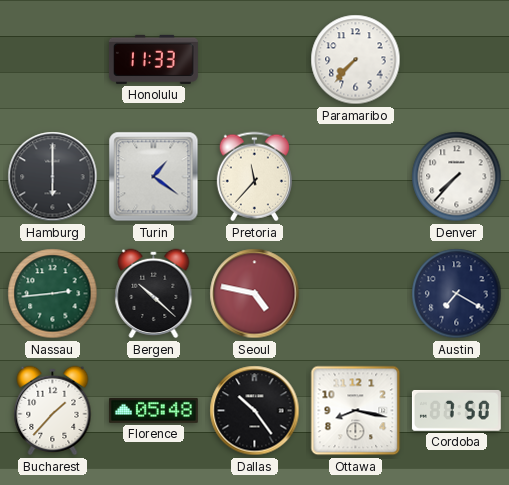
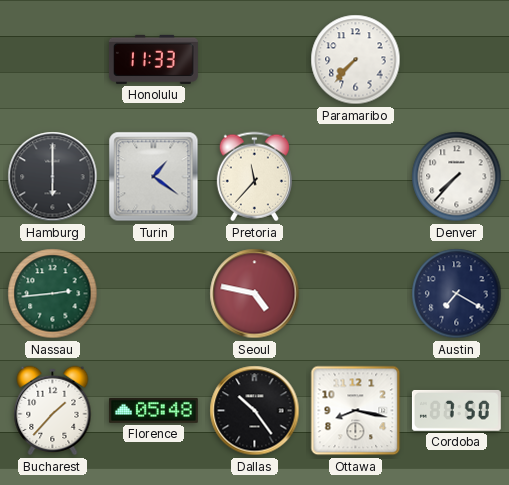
Bergen: 10:22 -> none
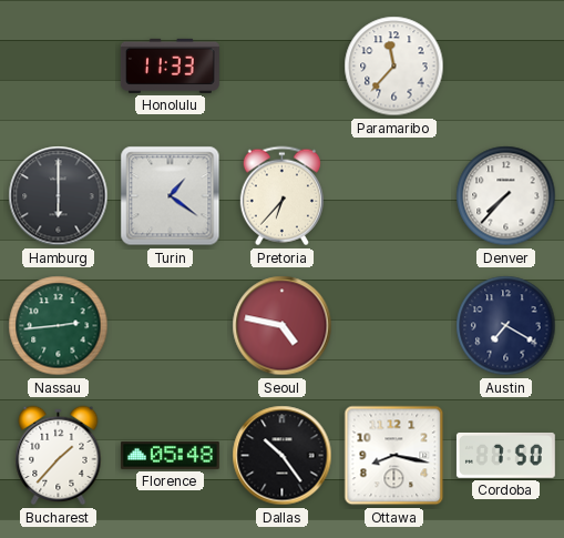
Paramaribo: 7:37 -> 11:37
Pretoria: 11:37 -> 6:37
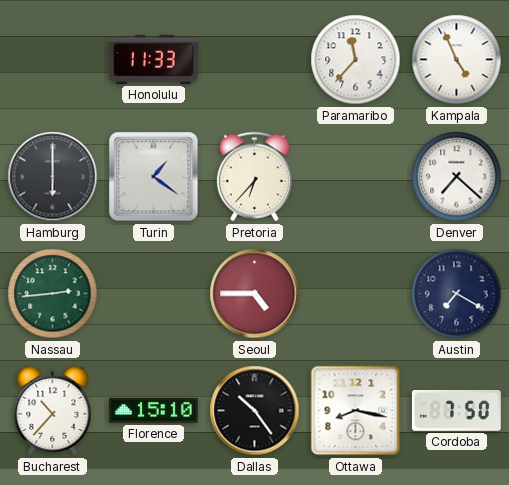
Kampala: none -> 4:56
Denver: 7:37 -> 7:22
Seoul: 4:47 -> 4:45
Bucharest: 1:37 -> 10:37
Florence: 05:48 -> 15:10
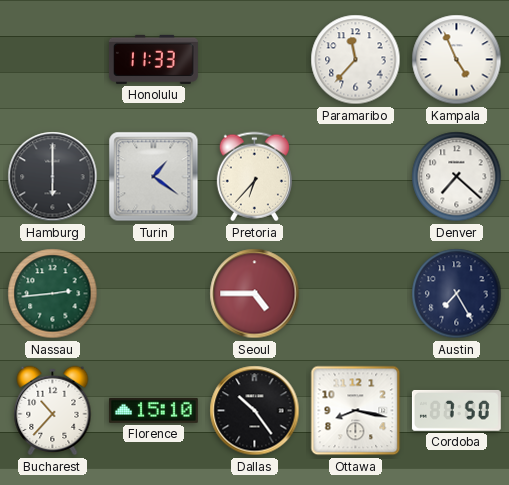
Austin: 7:20 -> 7:25
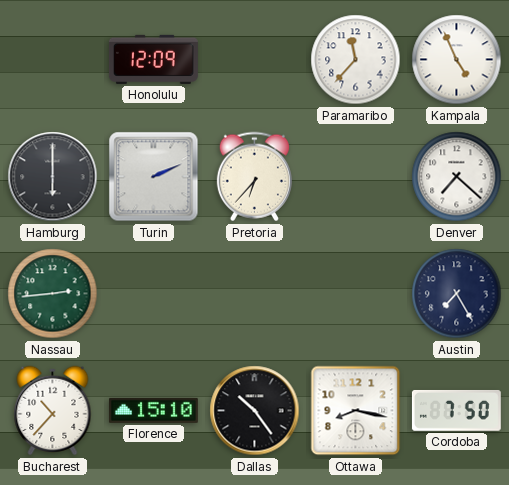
Honolulu: 11:33 -> 12:09
Turin: 1:21 -> 2:11
Seoul: 4:45 -> none
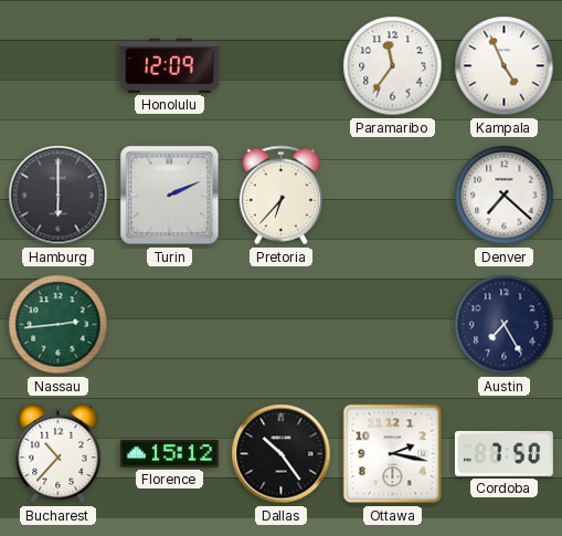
Paramaribo: 11:37 -> 11:36
Florence: 15:10 -> 15:12
Ottawa: 8:17 -> 2:17
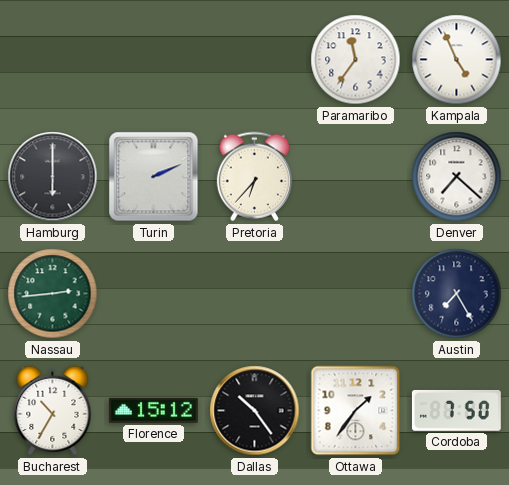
Honolulu: 12:09 -> none
Bucharest: 10:37 -> 10:35
Ottawa: 2:17 -> 1:36
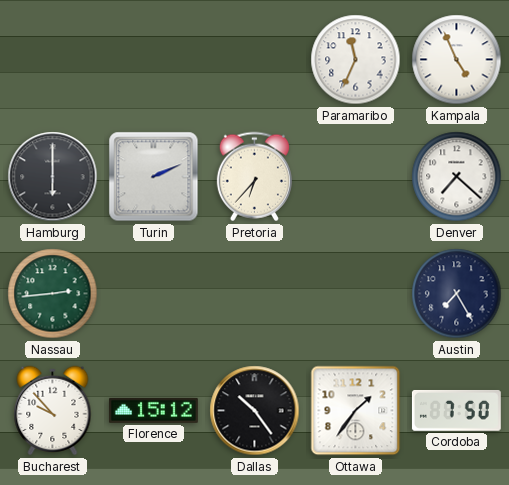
Paramaribo: 11:36 -> 11:34
Bucharest: 10:35 -> 9:53
